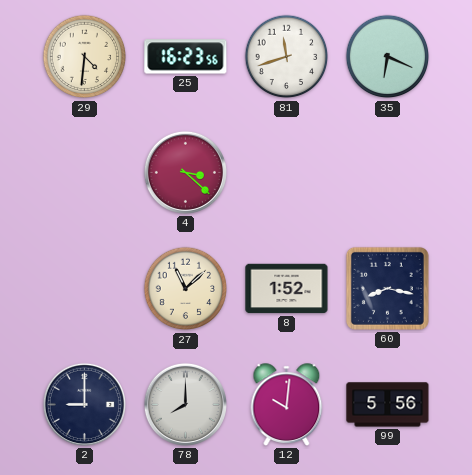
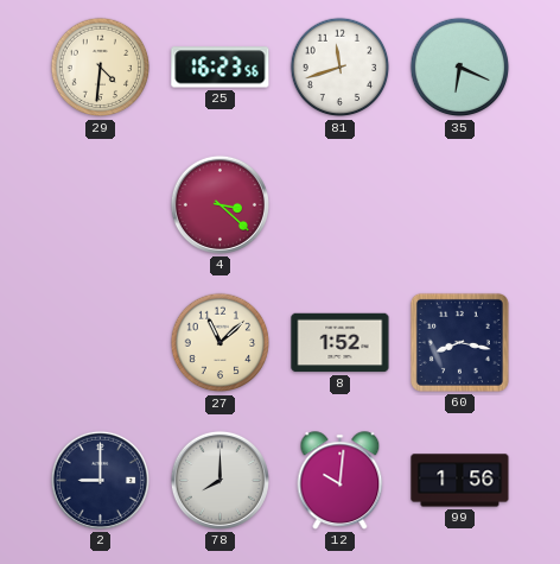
99: 5:56 -> 1:56
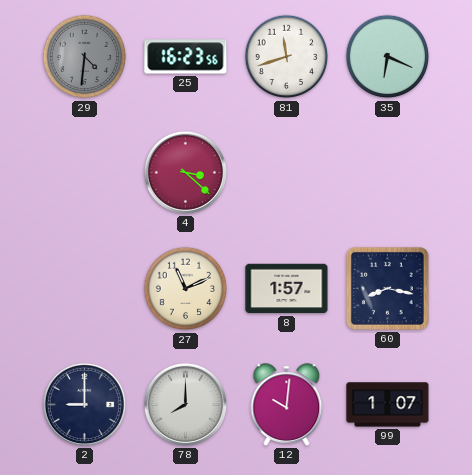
29 dial: cream -> grey
27: 11:08 -> 11:11
8: 1:52 -> 1:57
99: 1:56 -> 1:07
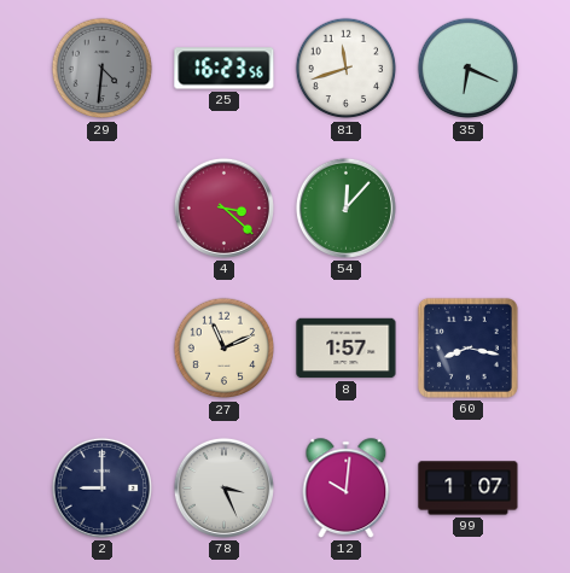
54: none -> 12:07
78: 8:00 -> 3:26
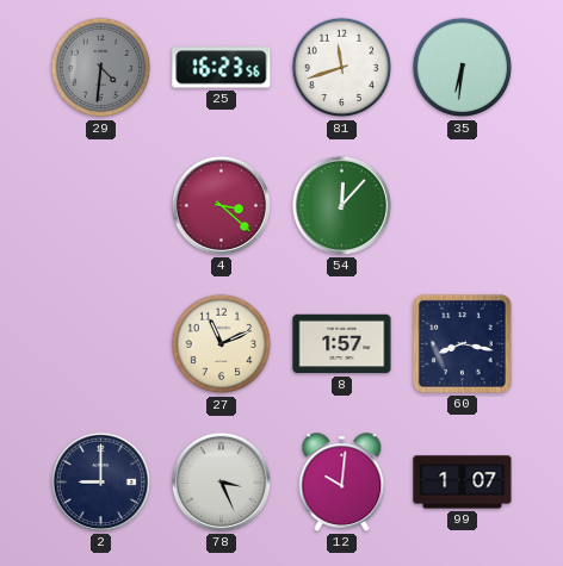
35: 6:19 -> 6:31
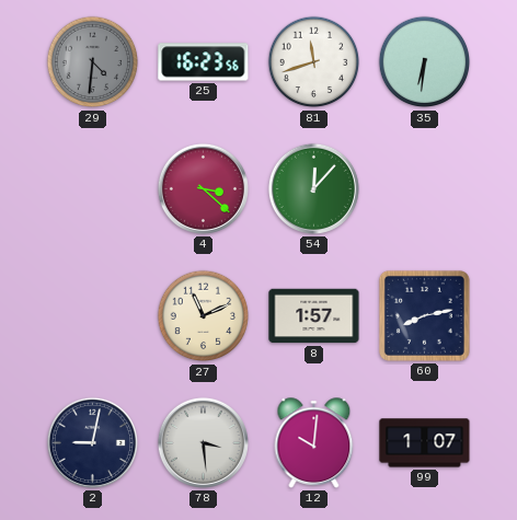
60: 8:17 -> 8:13
2: 9:00 -> 9:02
78: 3:26 -> 3:29
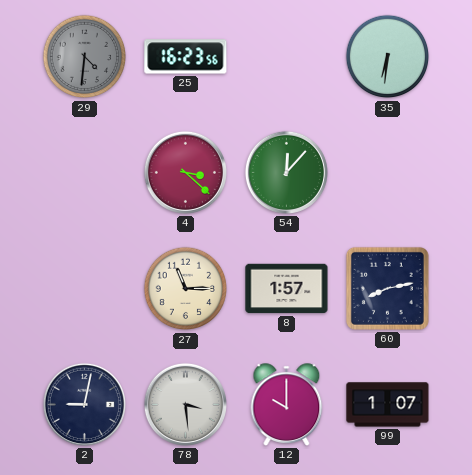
81: 11:42 -> none
27: 11:11 -> 11:15
12: 10:01 -> 10:00
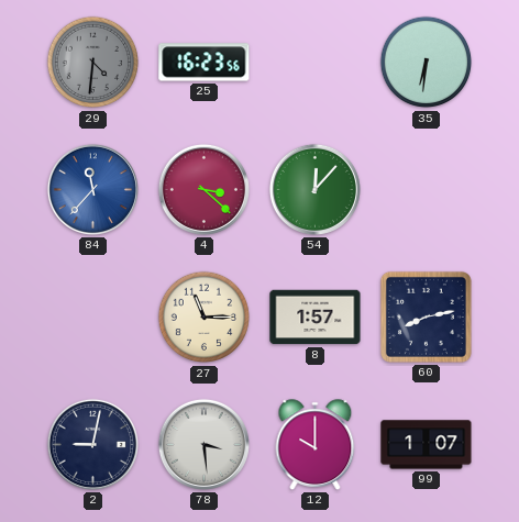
84: none -> 11:37
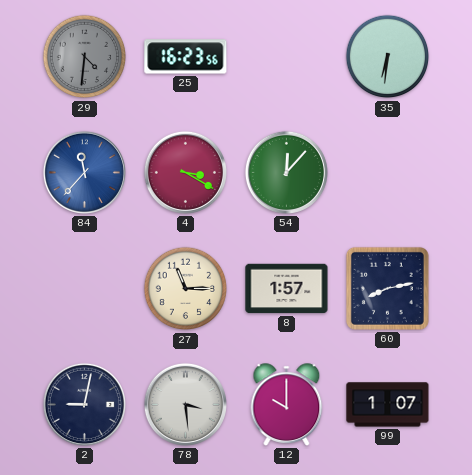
4: 3:22 -> 3:20
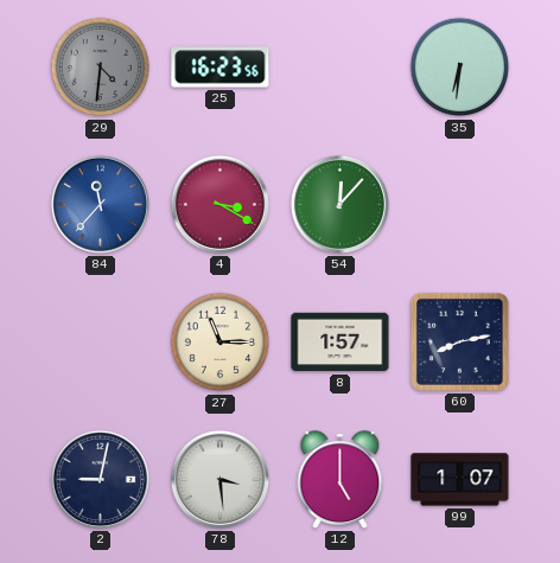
12: 10:00 -> 5:00
